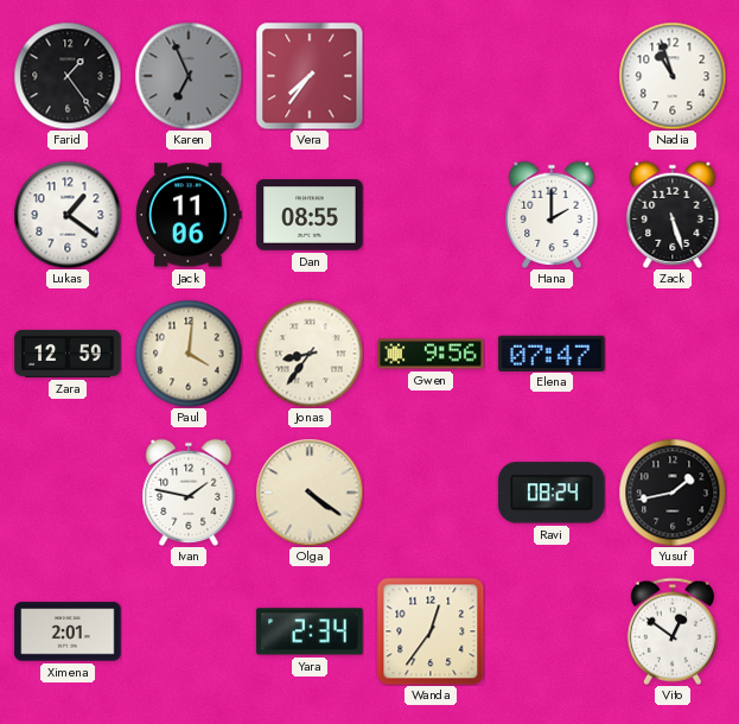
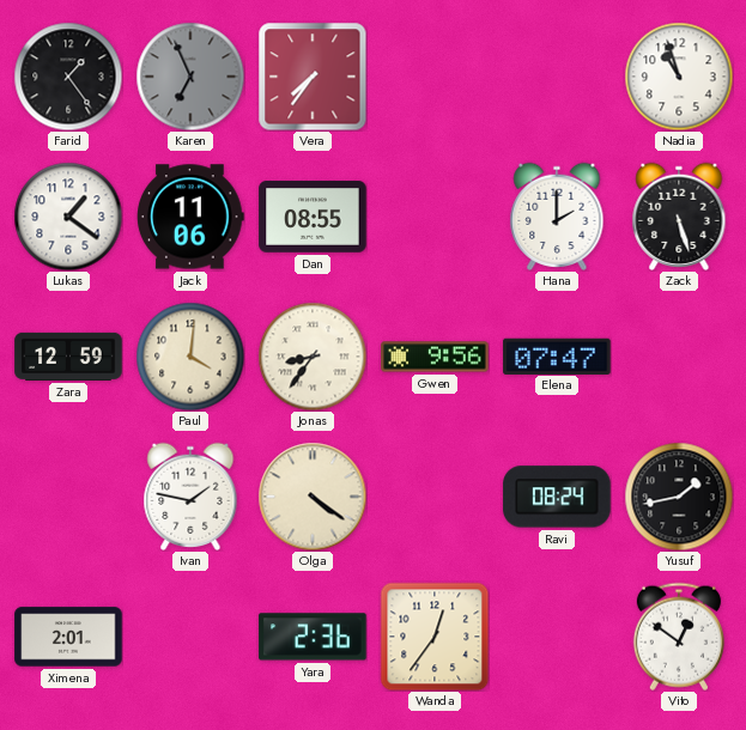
Yara: 2:34 -> 2:36
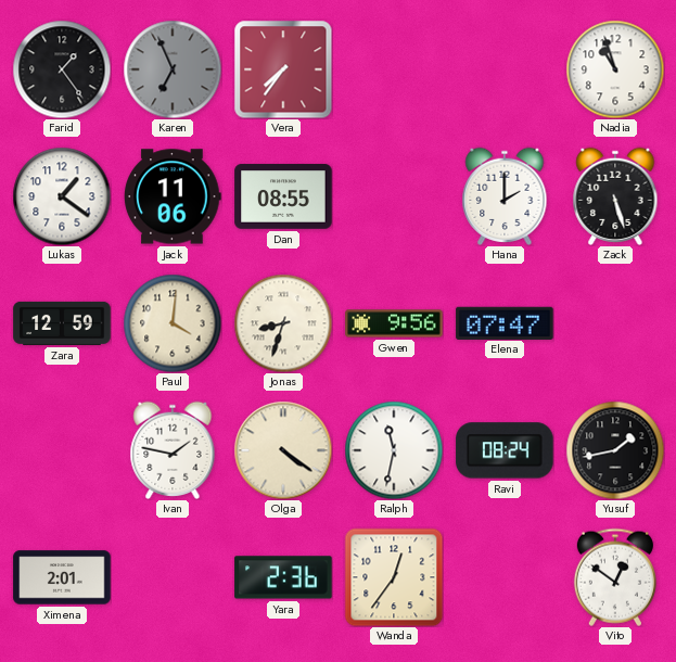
Jonas: 8:36 -> 8:33
Ralph: none -> 11:32
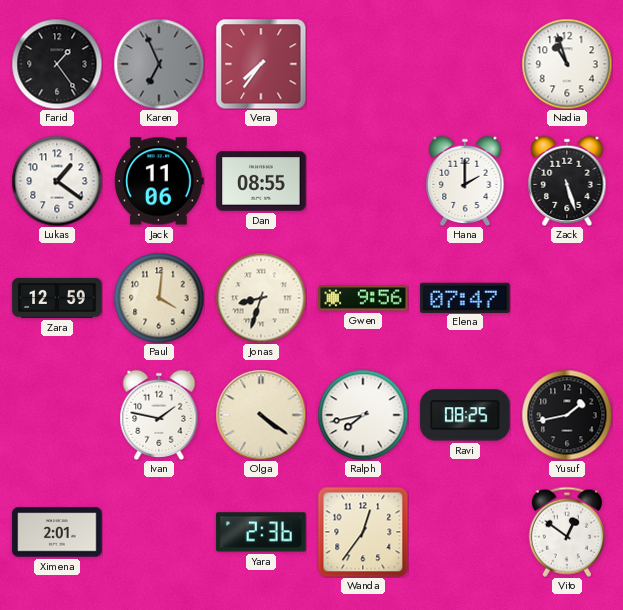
Ralph: 11:32 -> 7:43
Ravi: 08:24 -> 08:25
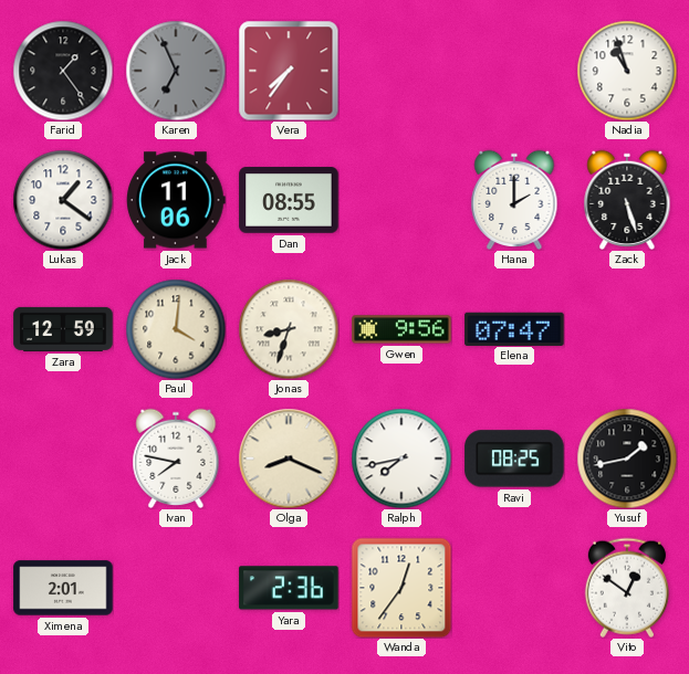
Ivan: 1:47 -> 7:47
Olga: 4:21 -> 8:19
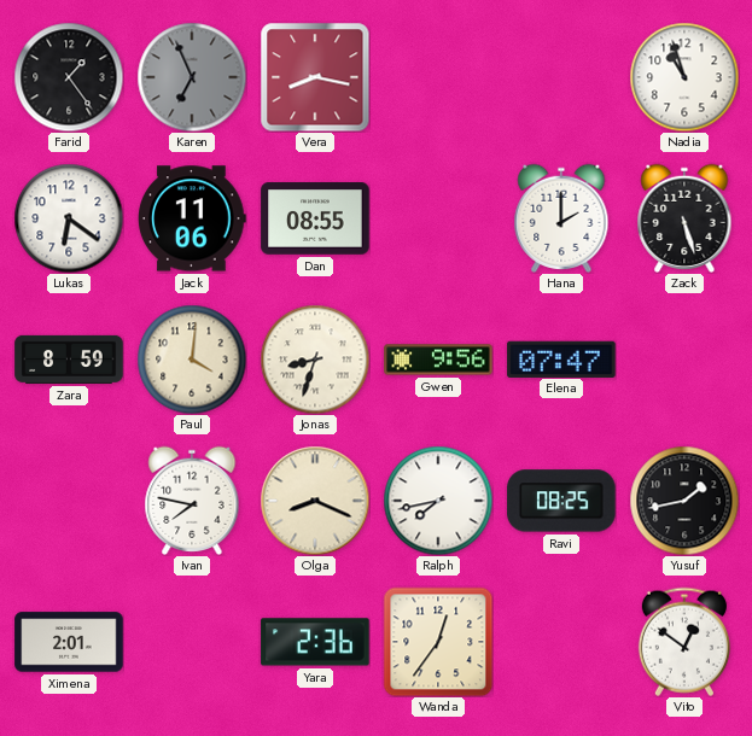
Vera: 7:36 -> 8:17
Lukas: 1:21 -> 6:21
Zara: 12:59 -> 8:59
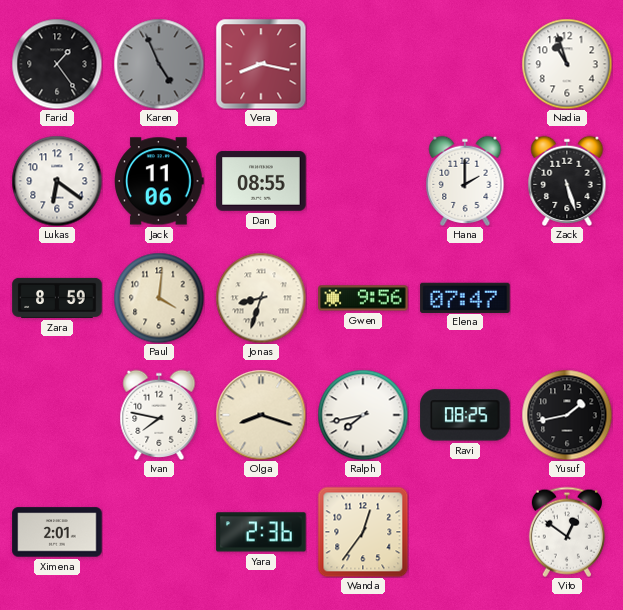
Karen: 6:56 -> 4:56
Olga: 8:19 -> 8:18
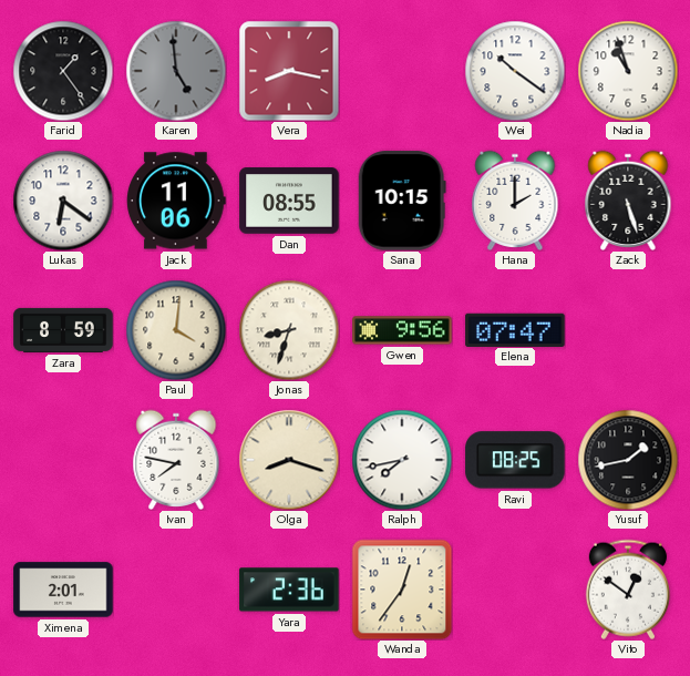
Karen: 4:56 -> 4:59
Wei: none -> 10:21
Sana: none -> 10:15
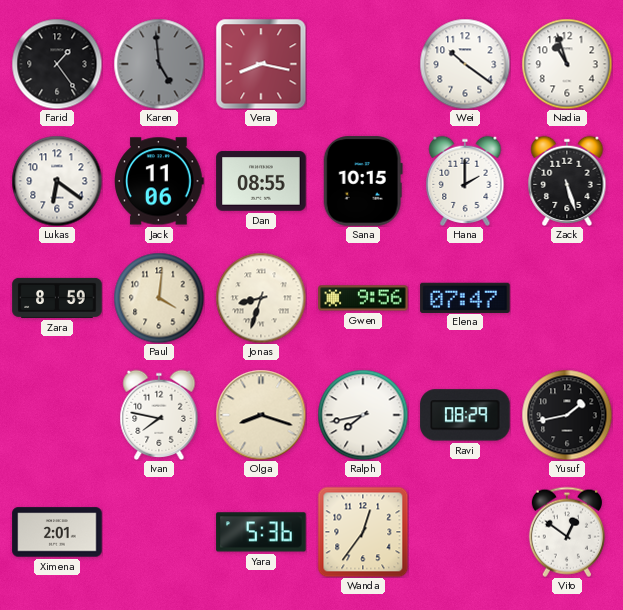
Ravi: 08:25 -> 08:29
Yara: 2:36 -> 5:36
